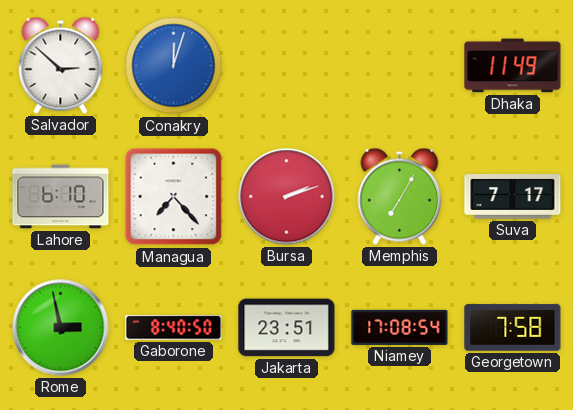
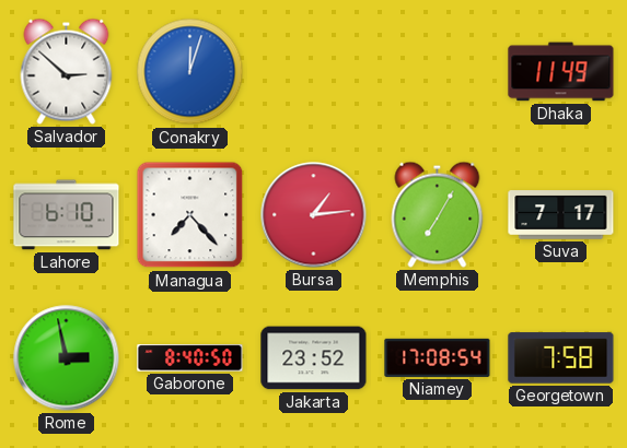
Bursa: 2:12 -> 1:14
Jakarta: 23:51 -> 23:52
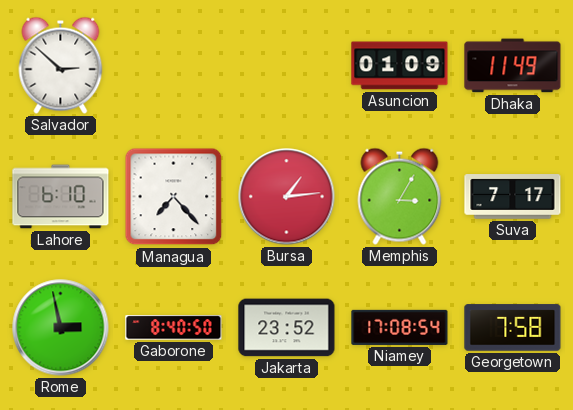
Conakry: 12:03 -> none
Asuncion: none -> 01:09
Memphis: 7:05 -> 3:05
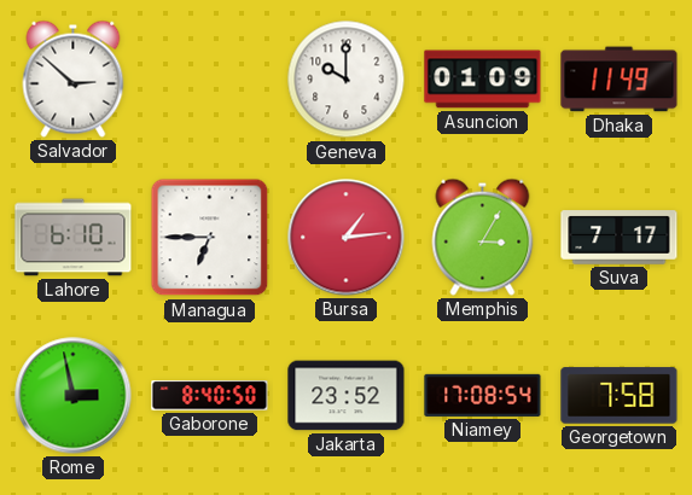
Geneva: none -> 10:00
Managua: 7:23 -> 6:45
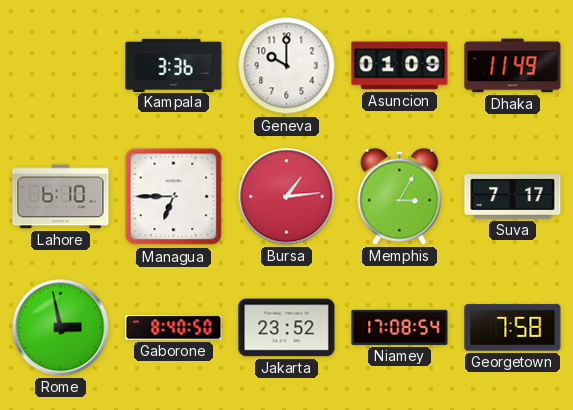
Salvador: 2:52 -> none
Kampala: none -> 3:36
